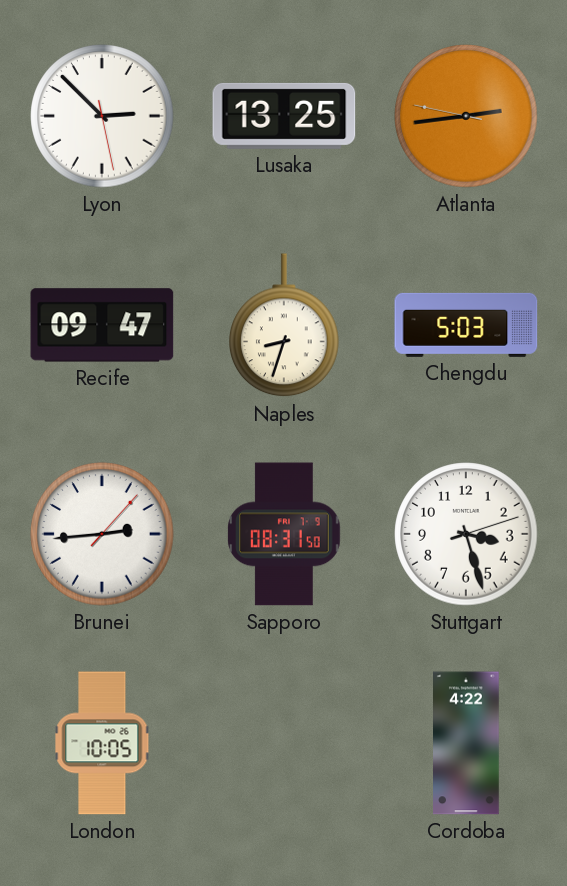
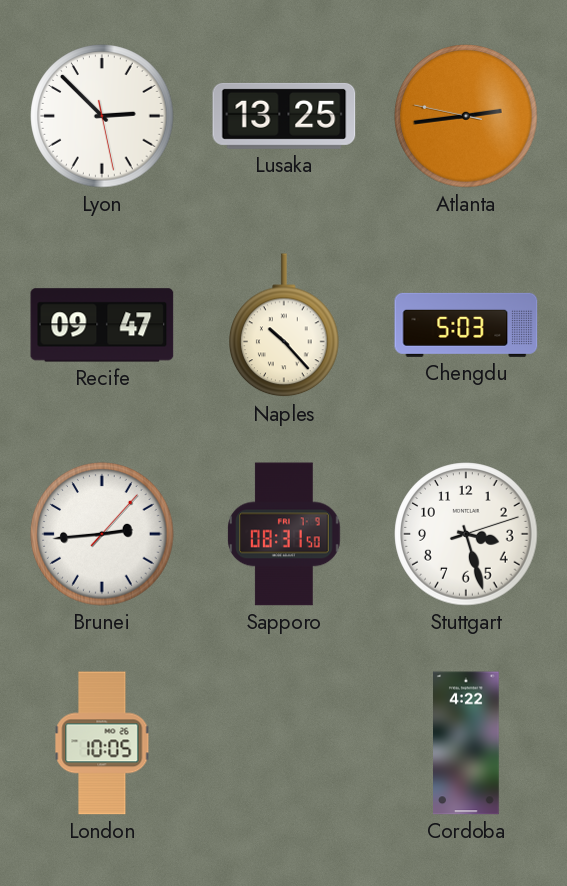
Naples: 8:33 -> 10:23
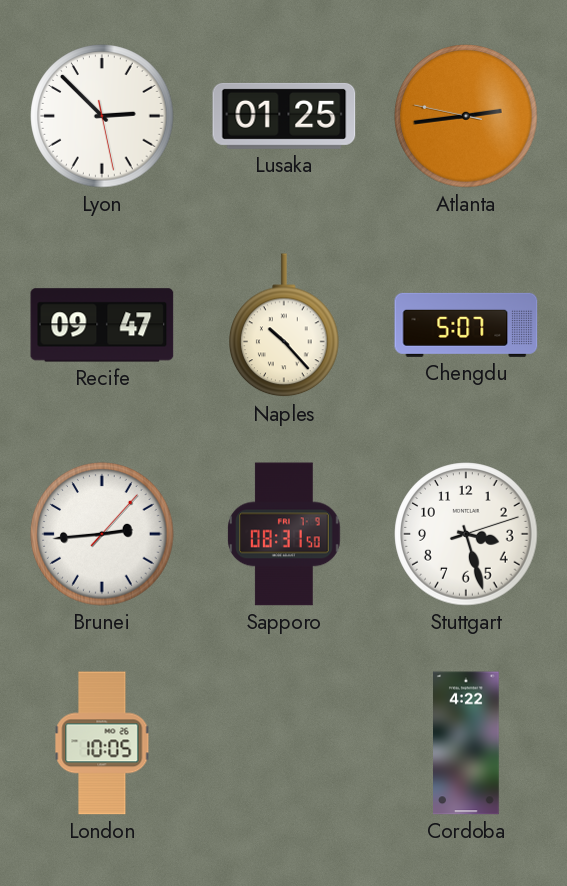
Lusaka: 13:25 -> 01:25
Chengdu: 5:03 -> 5:07
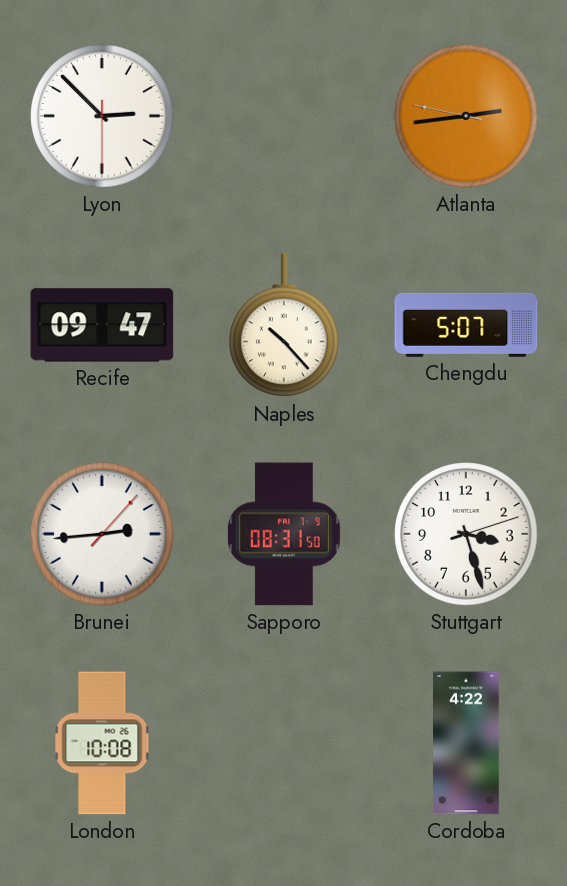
Lyon: 2:52:28 -> 2:52:30
Lusaka: 01:25 -> none
London: 10:05 -> 10:08
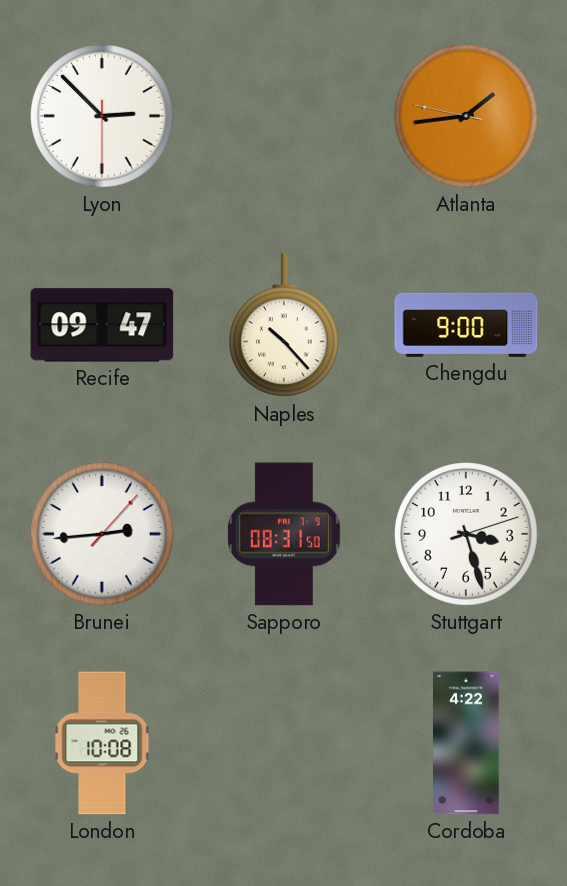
Atlanta: 2:43 -> 1:43
Chengdu: 5:07 -> 9:00
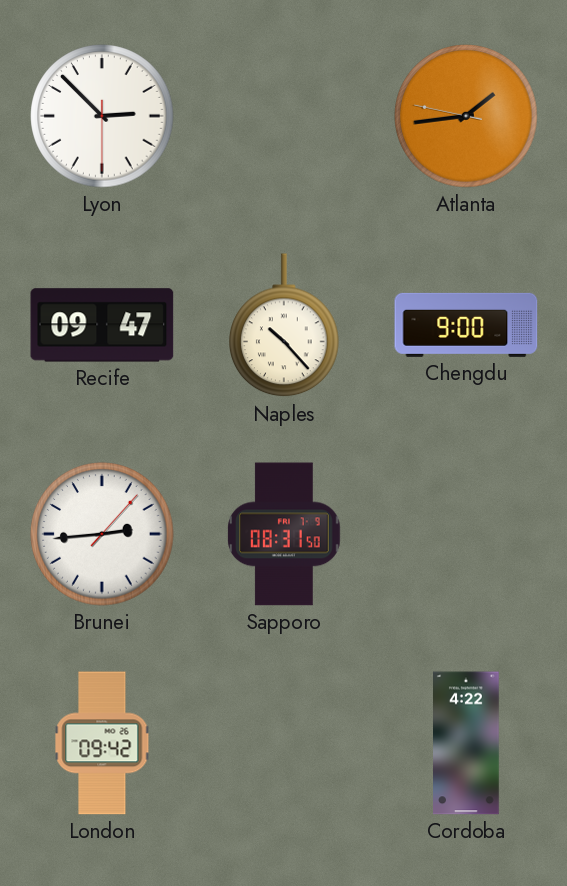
Stuttgart: 3:27 -> none
London: 10:08 -> 09:42
